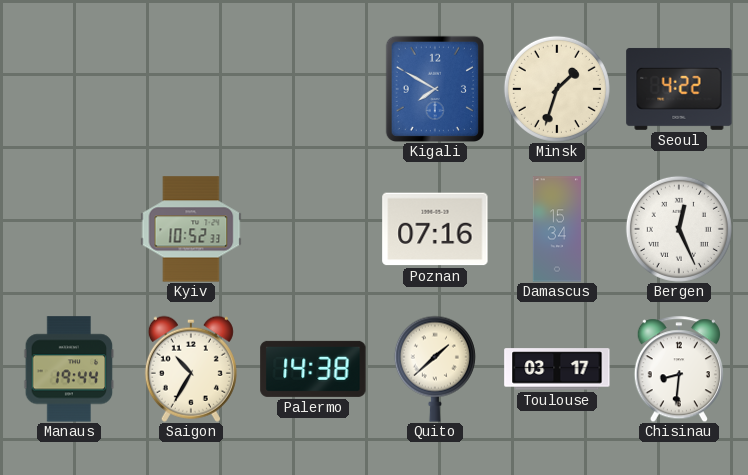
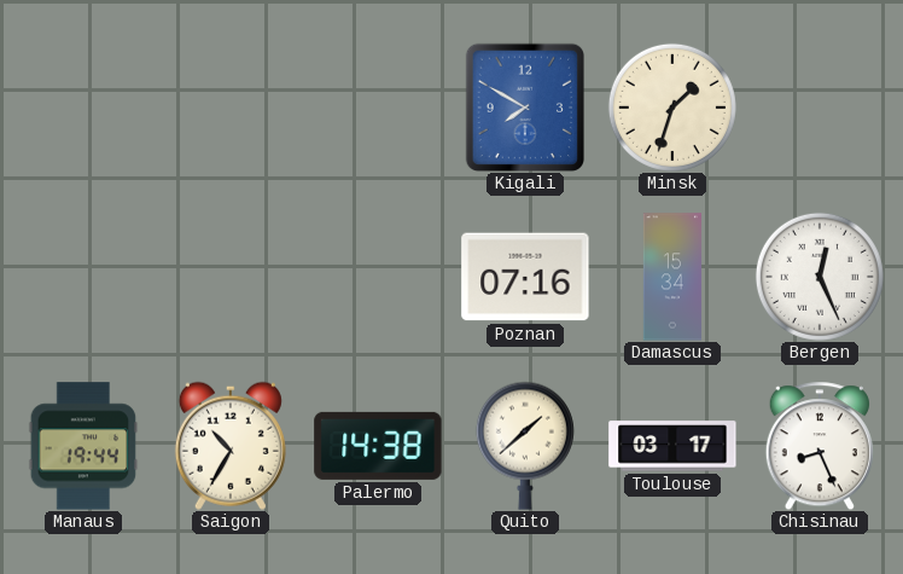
Seoul: 4:22 -> none
Kyiv: 10:52 -> none
Chisinau: 8:31 -> 8:26
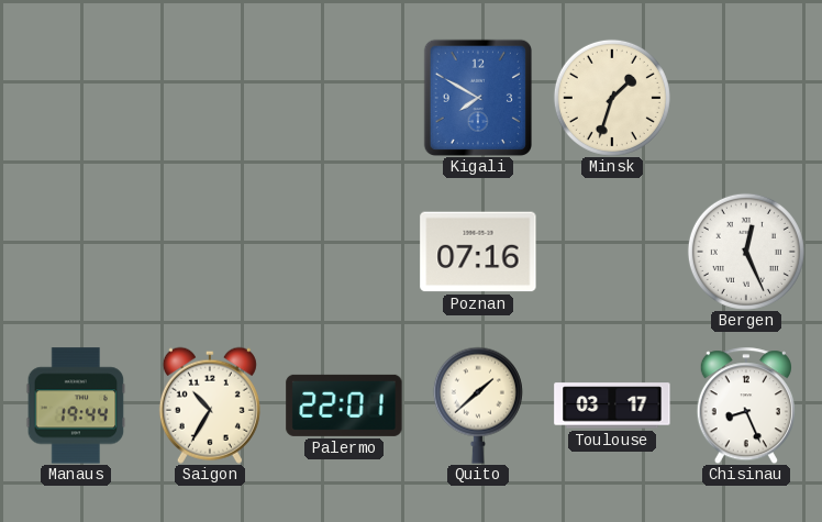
Damascus: 15:34 -> none
Palermo: 14:38 -> 22:01
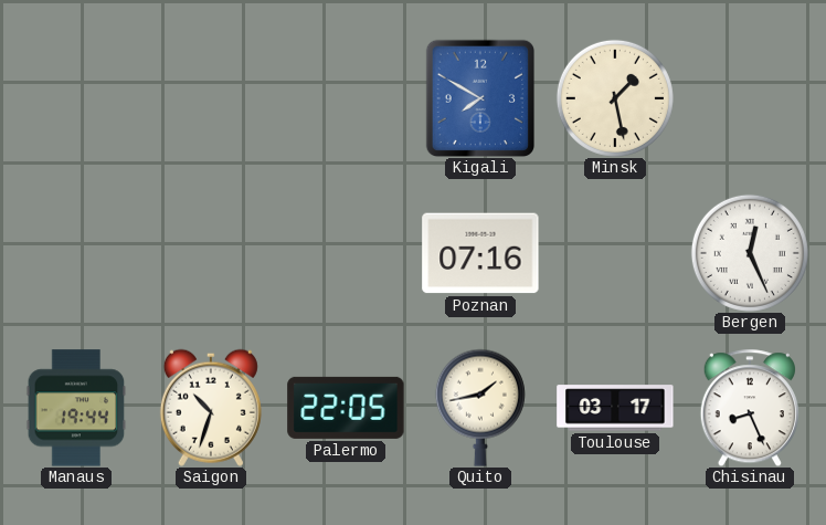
Minsk: 1:33 -> 1:28
Saigon: 10:35 -> 10:33
Palermo: 22:01 -> 22:05
Quito: 1:38 -> 1:43
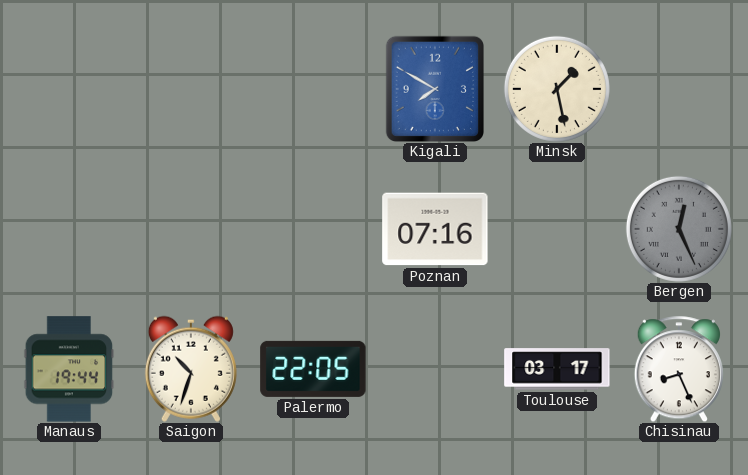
Bergen dial: white -> grey
Quito: 1:43 -> none
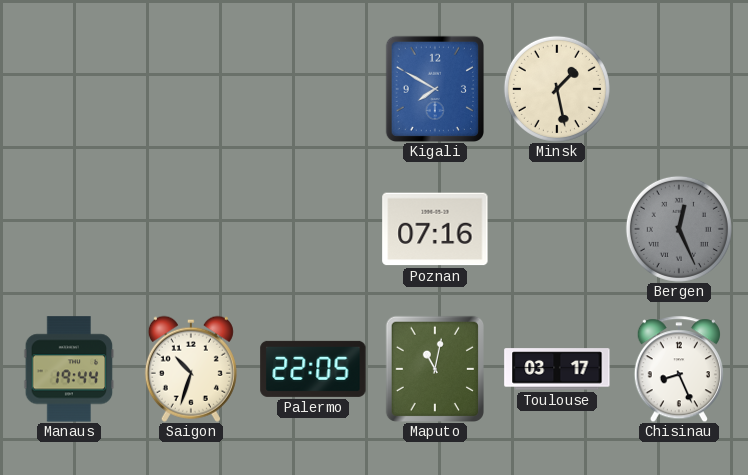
Maputo: none -> 11:02
